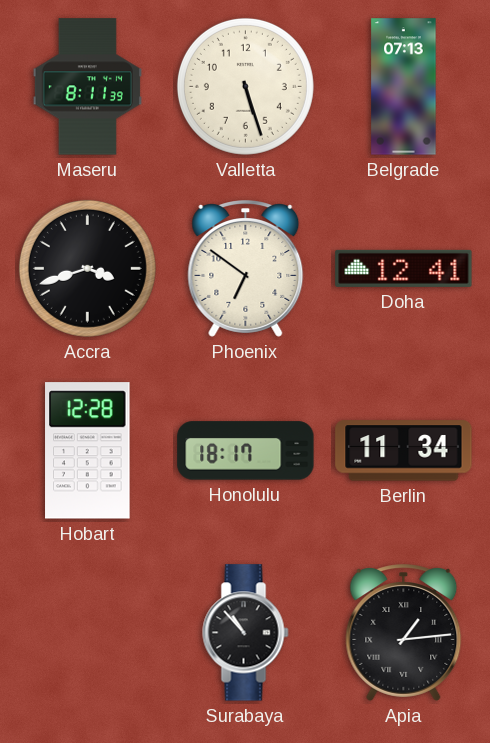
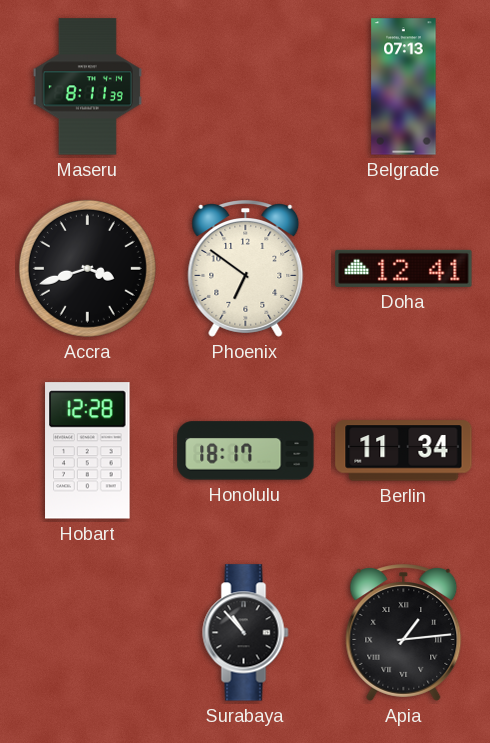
Valletta: 5:27 -> none
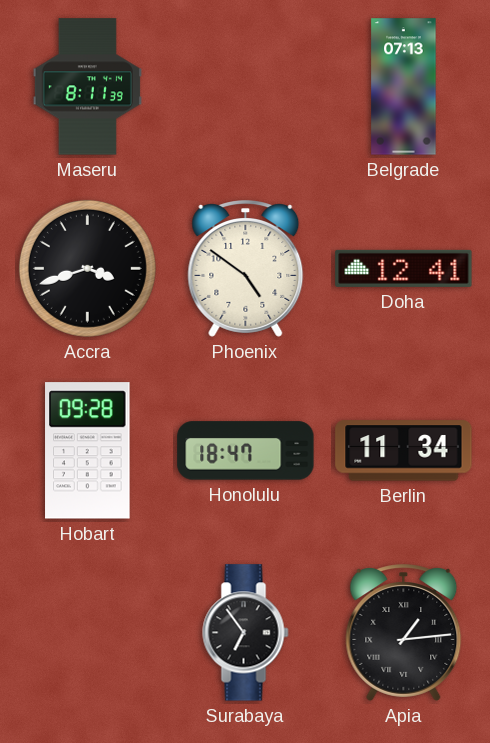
Phoenix: 6:51 -> 4:51
Hobart: 12:28 -> 09:28
Honolulu: 18:17 -> 18:47
Surabaya: 10:53 -> 6:54
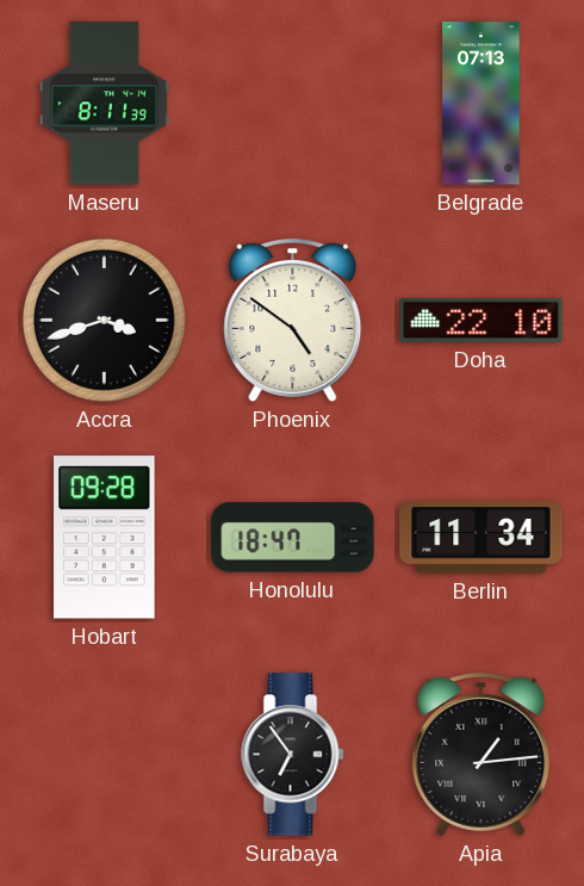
Doha: 12:41 -> 22:10
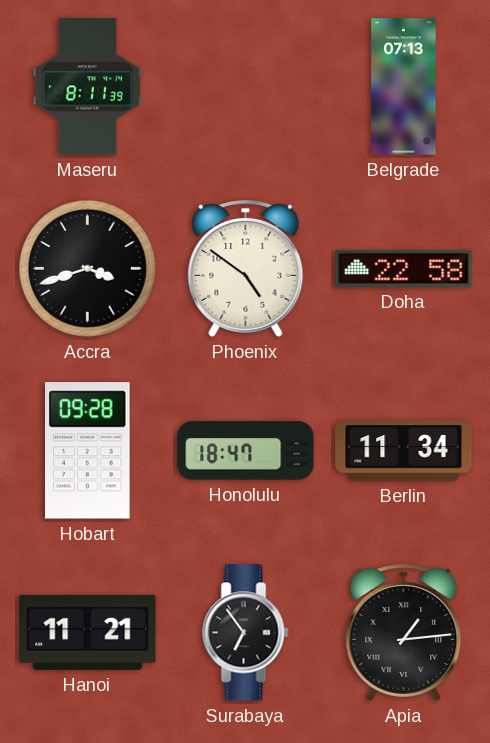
Doha: 22:10 -> 22:58
Hanoi: none -> 11:21
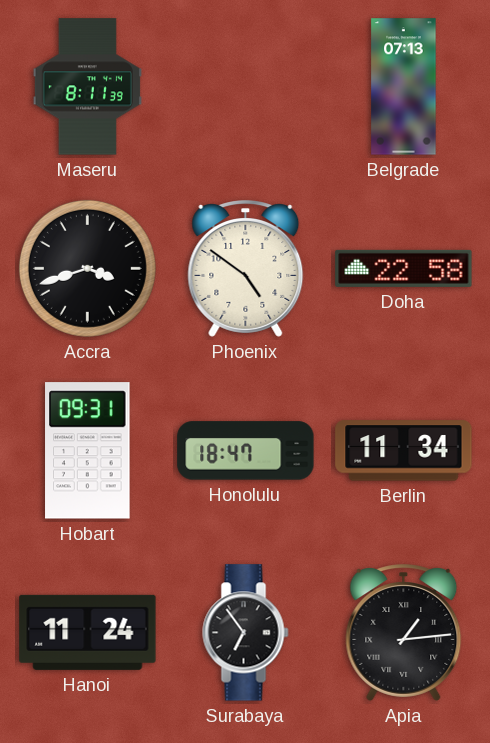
Hobart: 09:28 -> 09:31
Hanoi: 11:21 -> 11:24
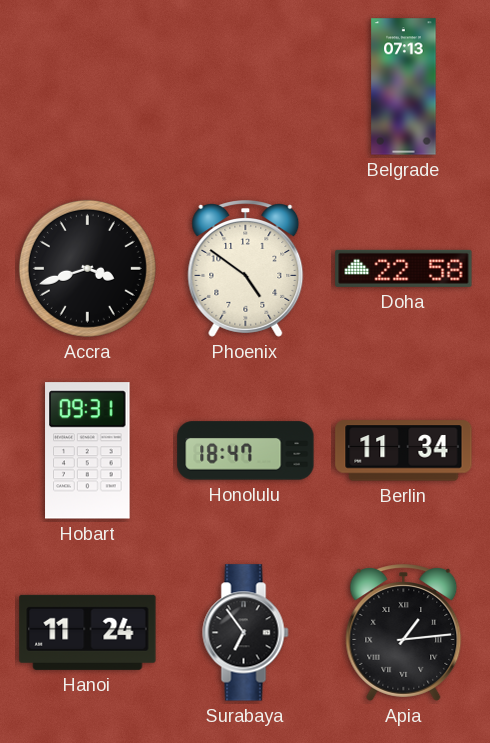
Maseru: 8:11 -> none
